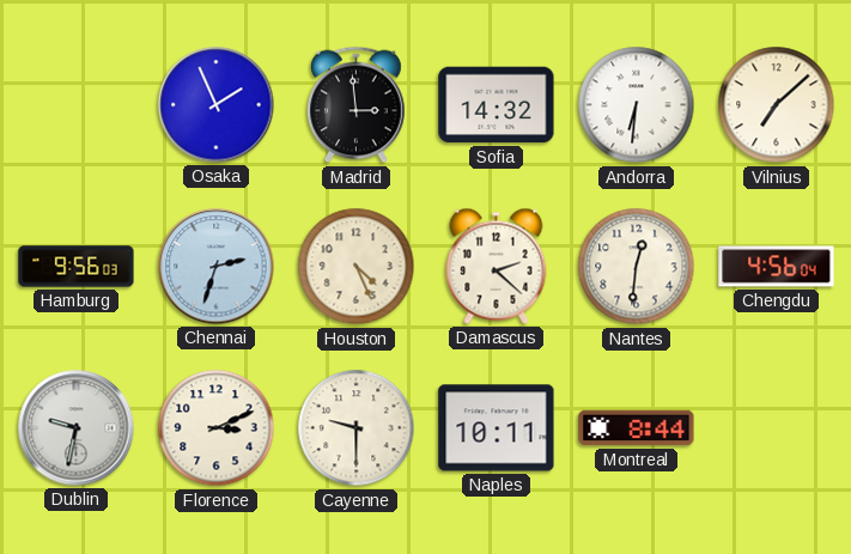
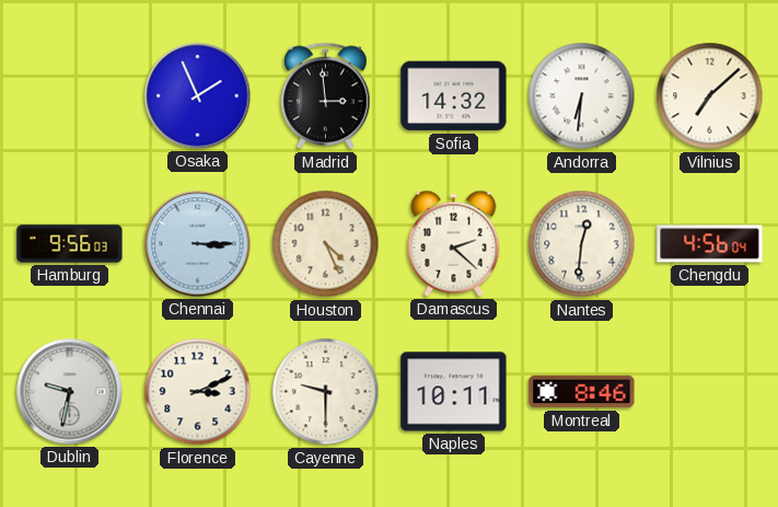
Chennai: 2:33 -> 3:15
Montreal: 8:44 -> 8:46
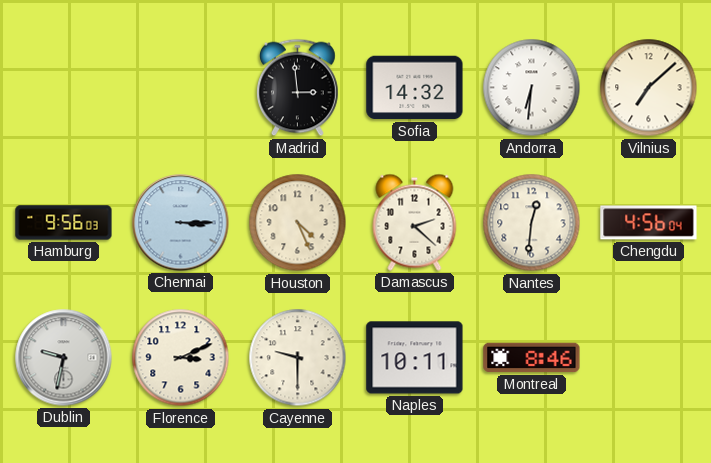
Osaka: 1:56 -> none
